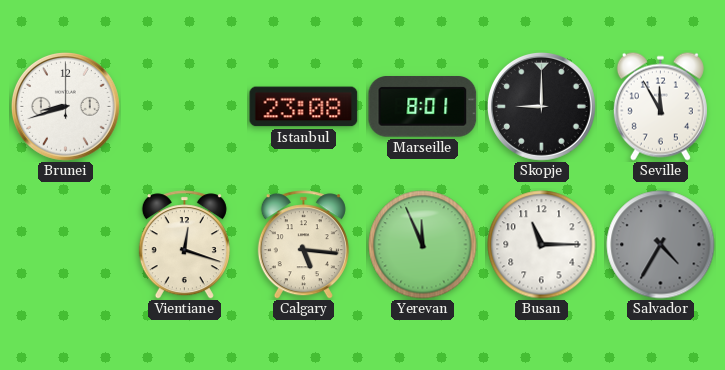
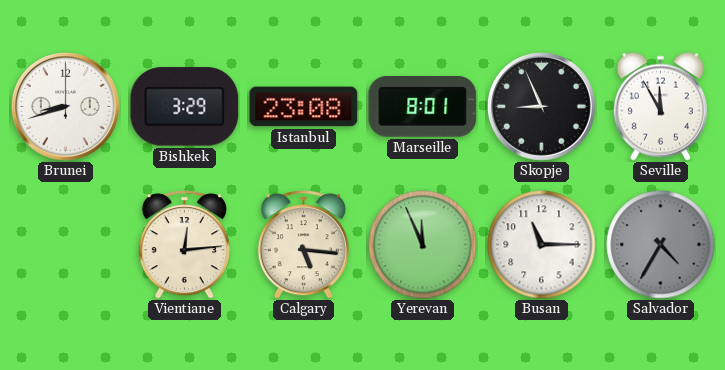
Bishkek: none -> 3:29
Skopje: 9:00 -> 8:56
Vientiane: 12:18 -> 12:14
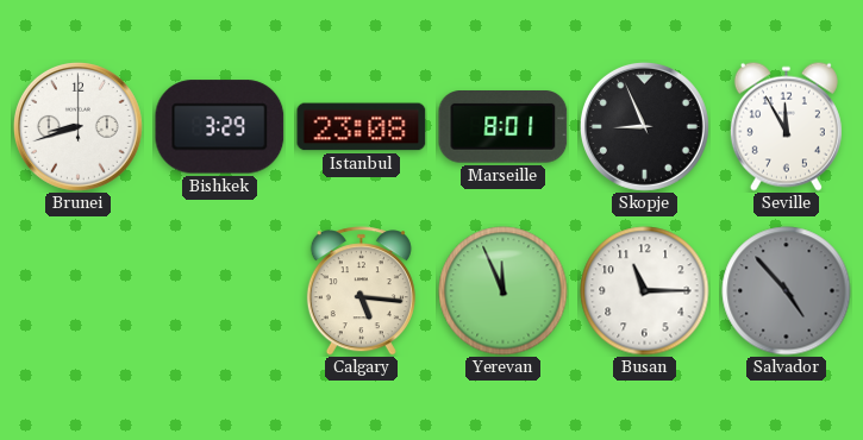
Vientiane: 12:14 -> none
Salvador: 4:35 -> 4:53
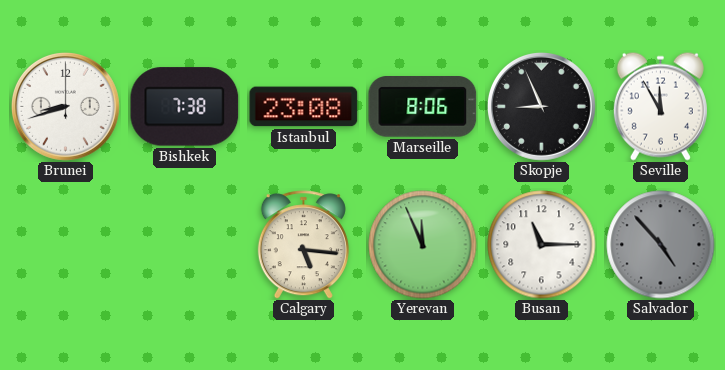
Bishkek: 3:29 -> 7:38
Marseille: 8:01 -> 8:06
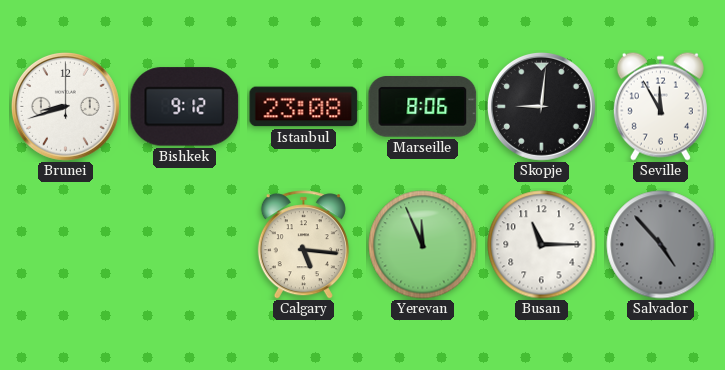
Bishkek: 7:38 -> 9:12
Skopje: 8:56 -> 9:01
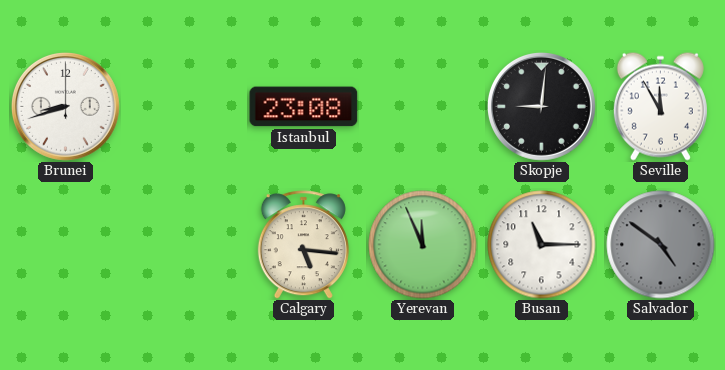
Bishkek: 9:12 -> none
Marseille: 8:06 -> none
Salvador: 4:53 -> 4:51
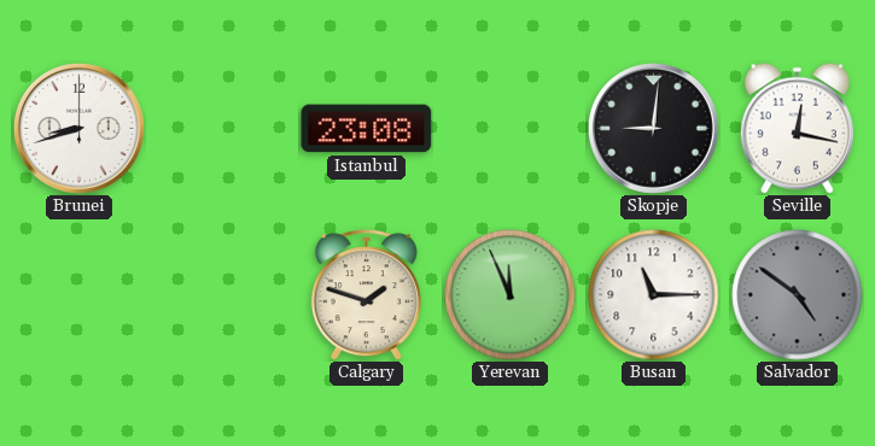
Seville: 11:55 -> 12:17
Calgary: 5:16 -> 1:48
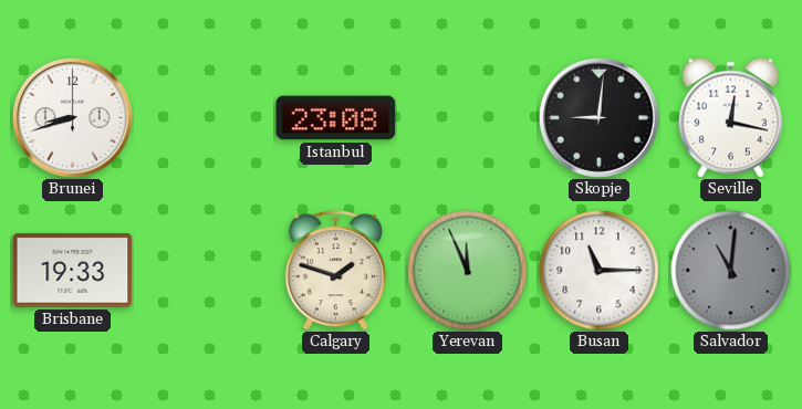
Brisbane: none -> 19:33
Salvador: 4:51 -> 11:01
